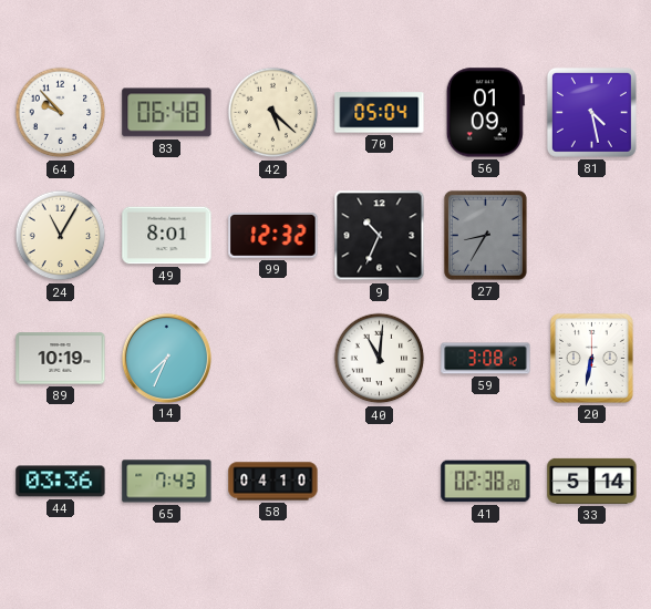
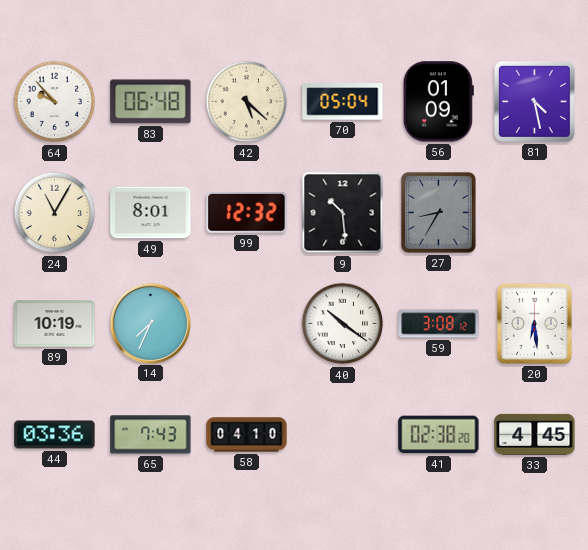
9: 10:34 -> 10:29
40: 11:01 -> 10:21
20: 6:32 -> 6:29
33: 5:14 -> 4:45
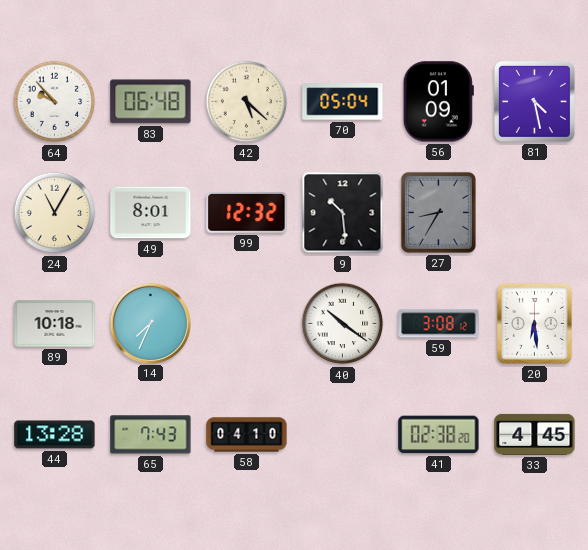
89: 10:19 -> 10:18
44: 03:36 -> 13:28
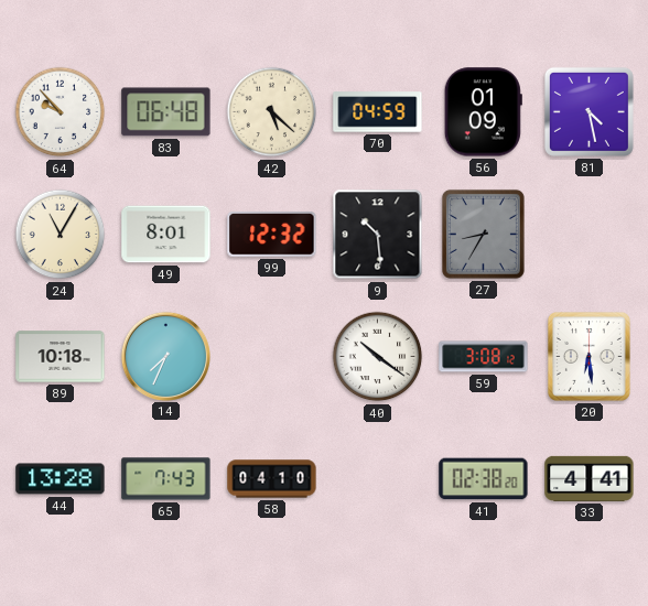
70: 05:04 -> 04:59
33: 4:45 -> 4:41
